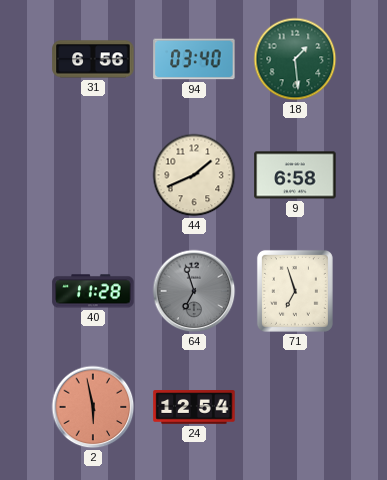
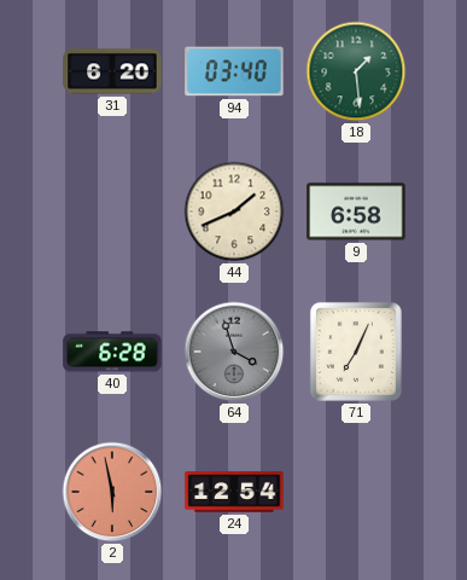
31: 6:56 -> 6:20
40: 11:28 -> 6:28
64: 6:57 -> 3:57
71: 6:57 -> 7:04
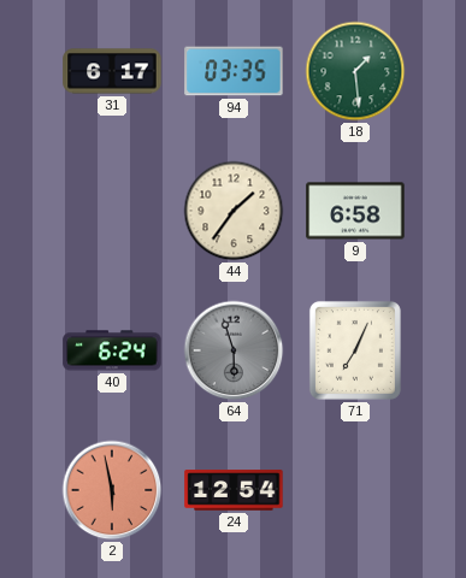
31: 6:20 -> 6:17
94: 03:40 -> 03:35
44: 1:41 -> 1:36
40: 6:28 -> 6:24
64: 3:57 -> 5:57
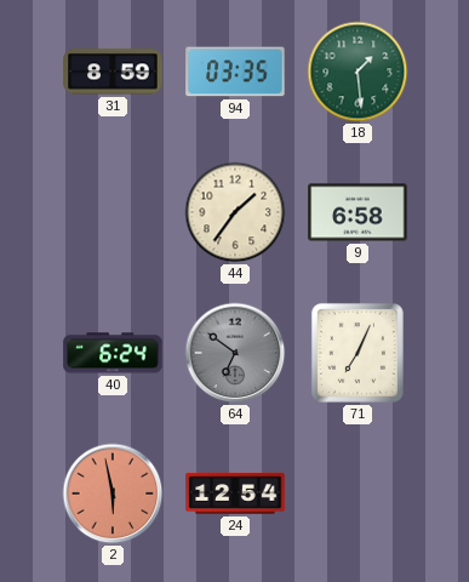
31: 6:17 -> 8:59
64: 5:57 -> 6:51
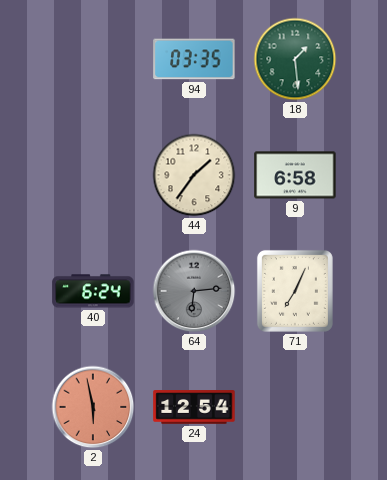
31: 8:59 -> none
64: 6:51 -> 6:14
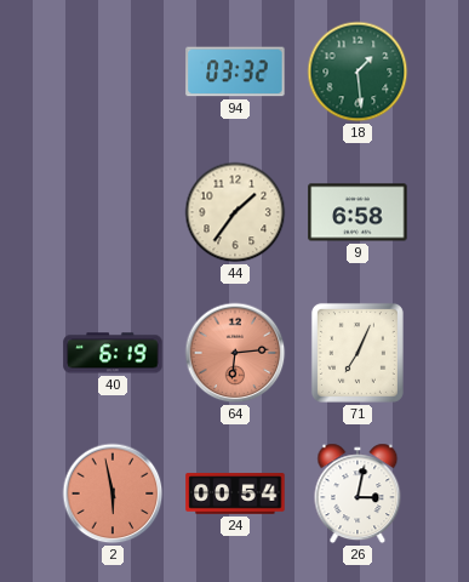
94: 03:35 -> 03:32
40: 6:24 -> 6:19
64 dial: grey -> salmon
24: 12:54 -> 00:54
26: none -> 3:02
